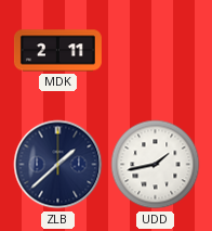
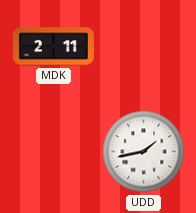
ZLB: 1:38 -> none
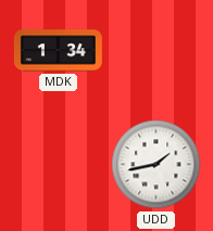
MDK: 2:11 -> 1:34
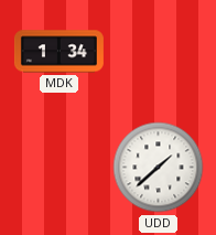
UDD: 1:43 -> 1:38
